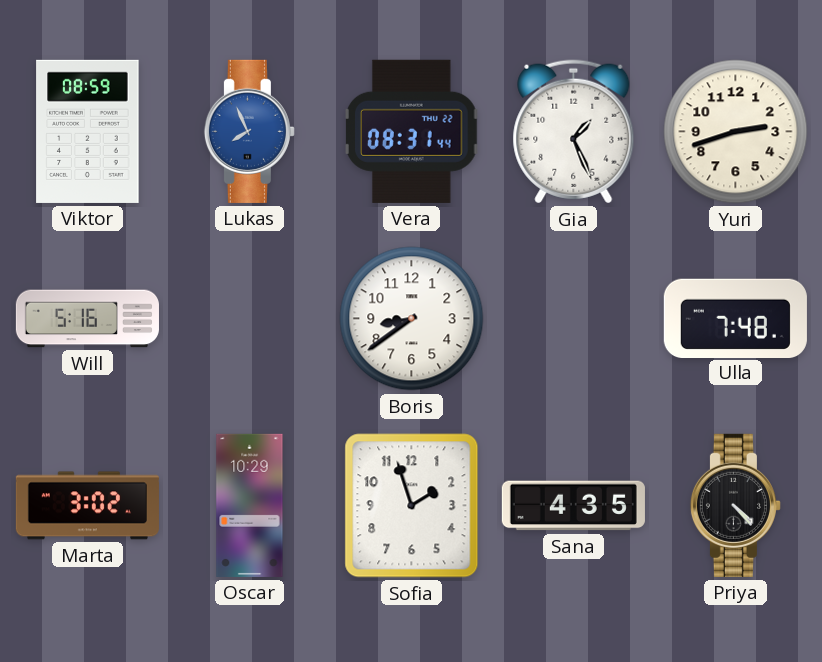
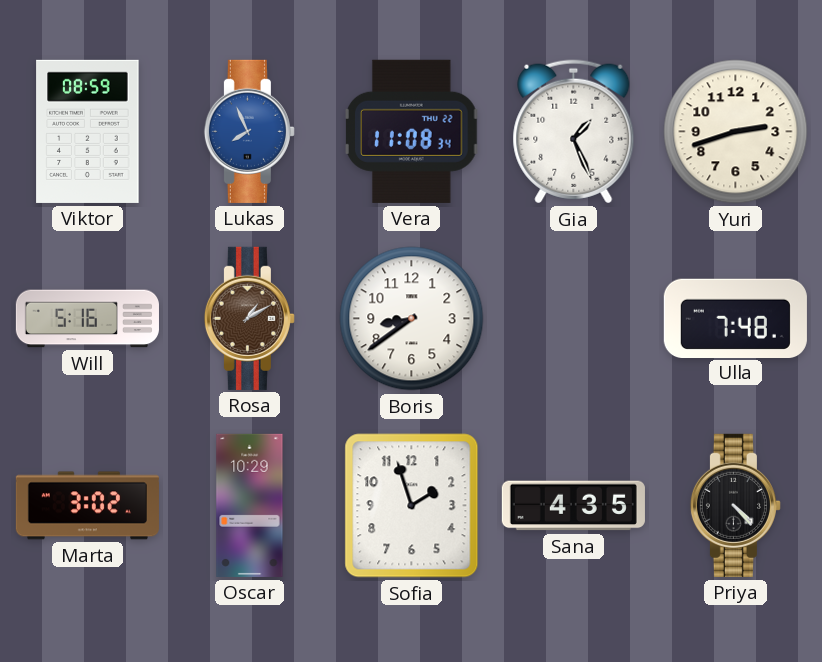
Vera: 08:31 -> 11:08
Rosa: none -> 1:10
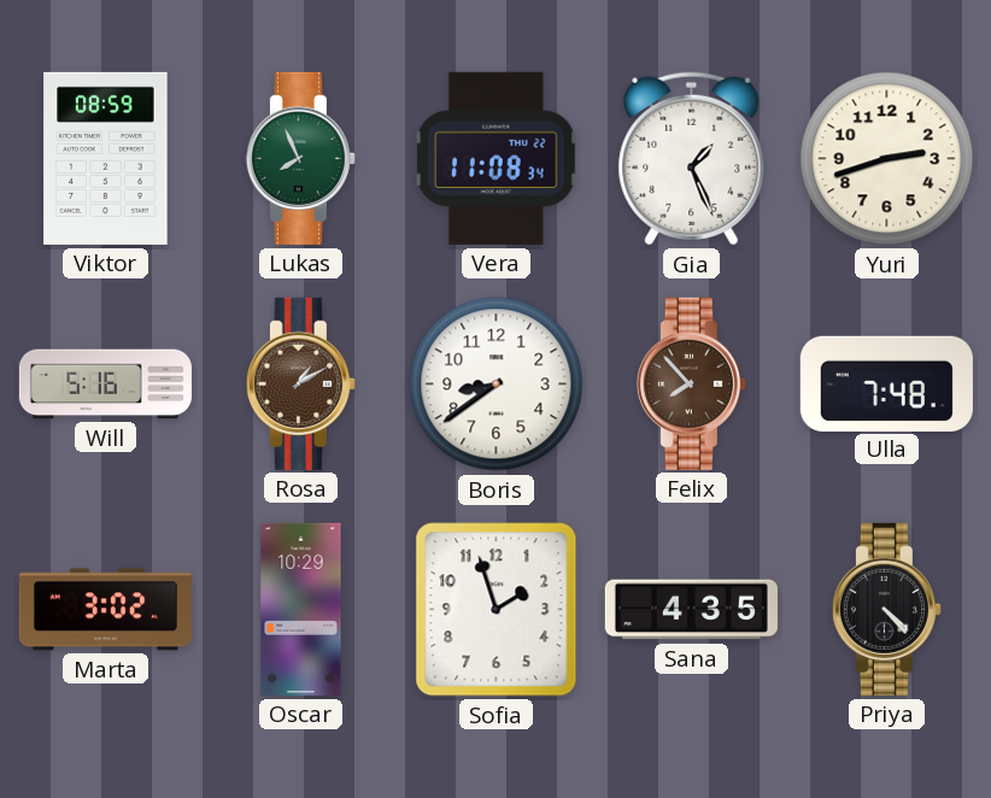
Lukas dial: blue -> green
Felix: none -> 7:53
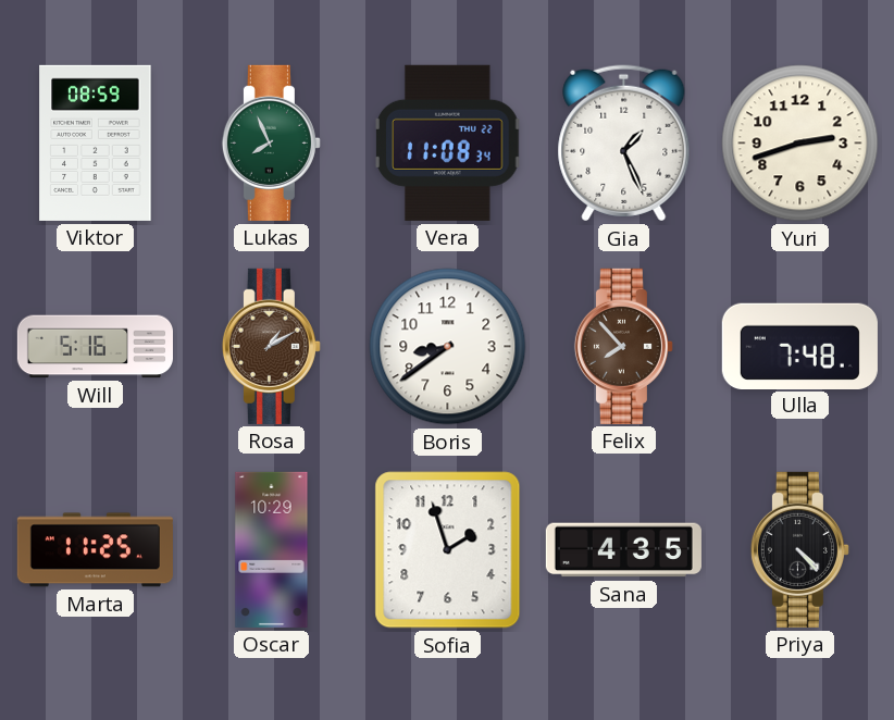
Marta: 3:02 -> 11:25
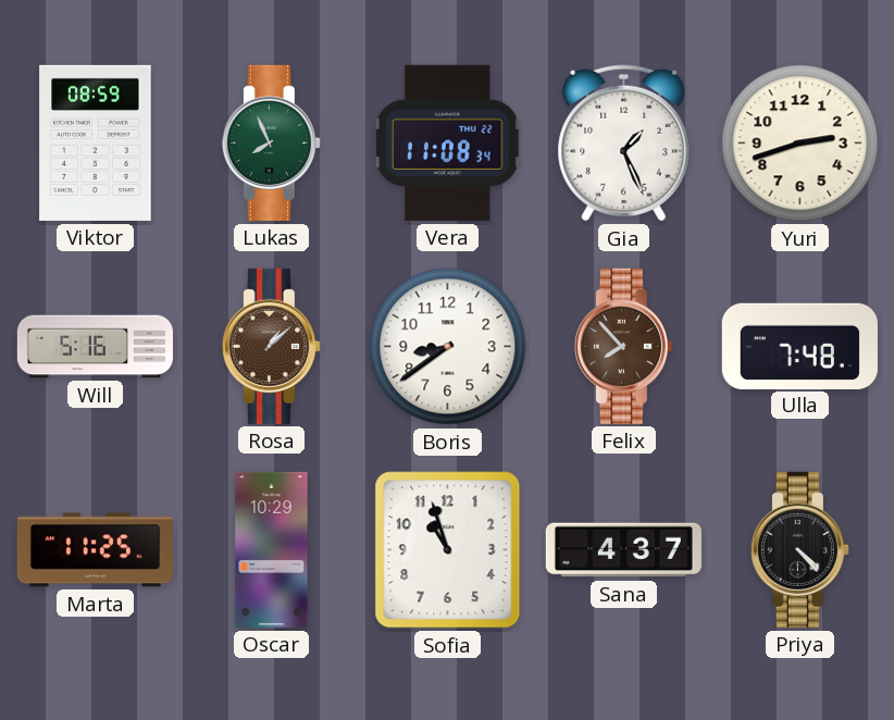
Rosa: 1:10 -> 1:08
Sofia: 1:57 -> 10:57
Sana: 4:35 -> 4:37
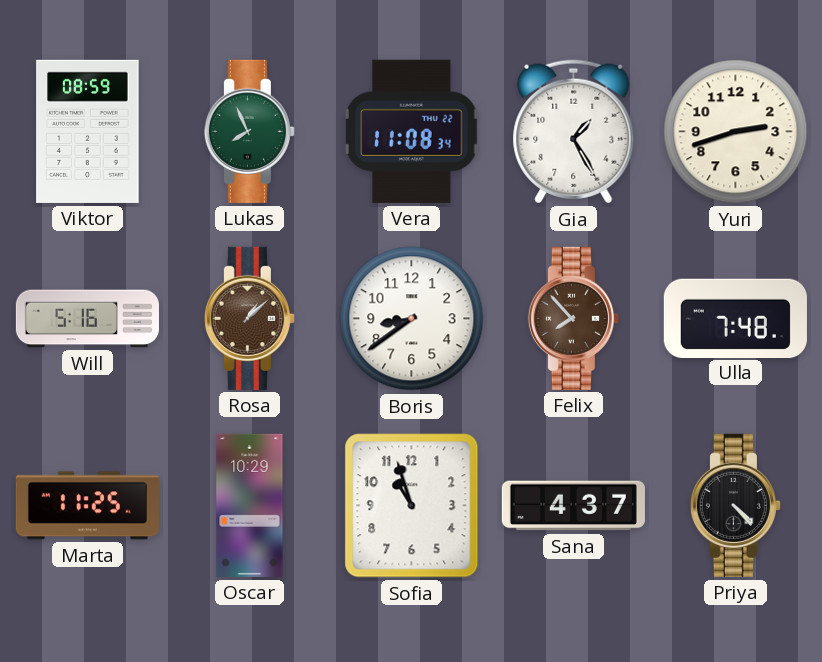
Gia: 1:26 -> 1:25
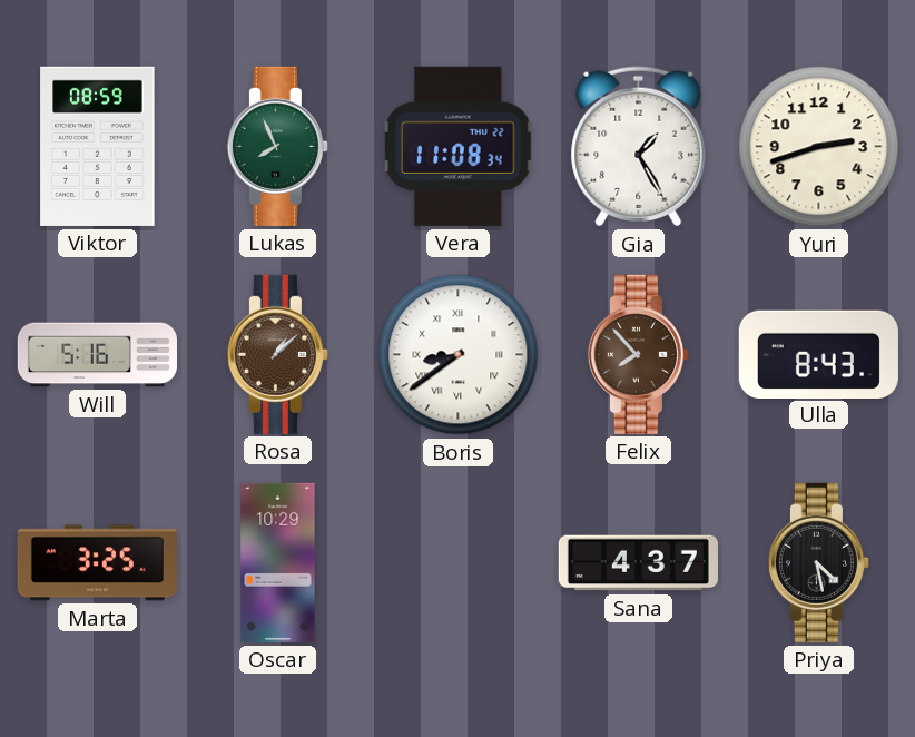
Boris numerals: Arabic -> Roman
Ulla: 7:48 -> 8:43
Marta: 11:25 -> 3:25
Sofia: 10:57 -> none
Priya: 4:23 -> 4:28
